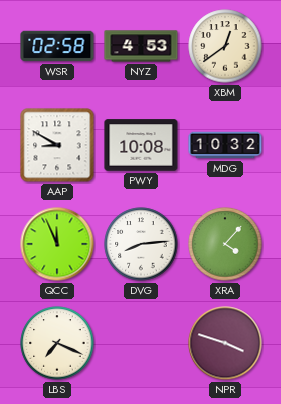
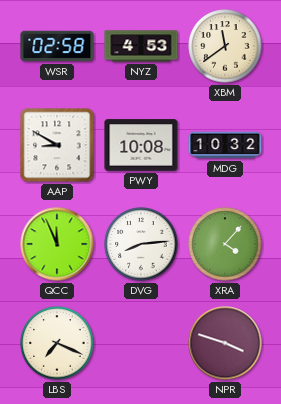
XBM: 12:39 -> 11:39
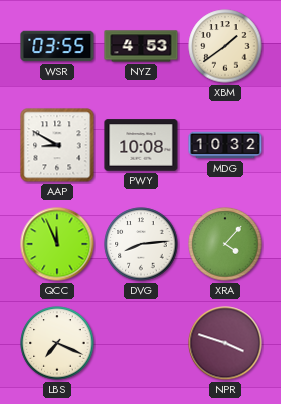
WSR: 02:58 -> 03:55
XBM: 11:39 -> 1:39
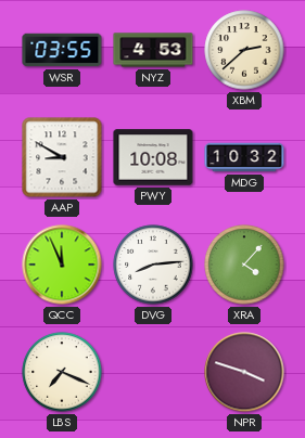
XBM: 1:39 -> 2:38
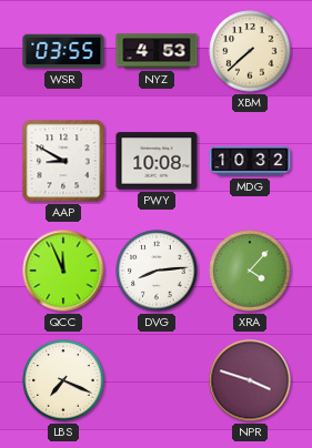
XBM: 2:38 -> 7:38
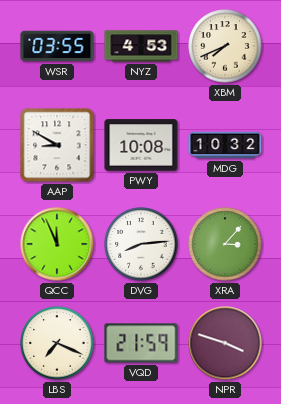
XBM: 7:38 -> 7:41
XRA: 4:07 -> 3:07
VQD: none -> 21:59
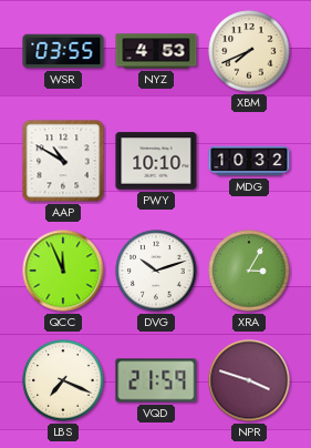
AAP: 8:50 -> 10:50
PWY: 10:08 -> 10:10
DVG: 8:14 -> 10:12
XRA: 3:07 -> 3:05
